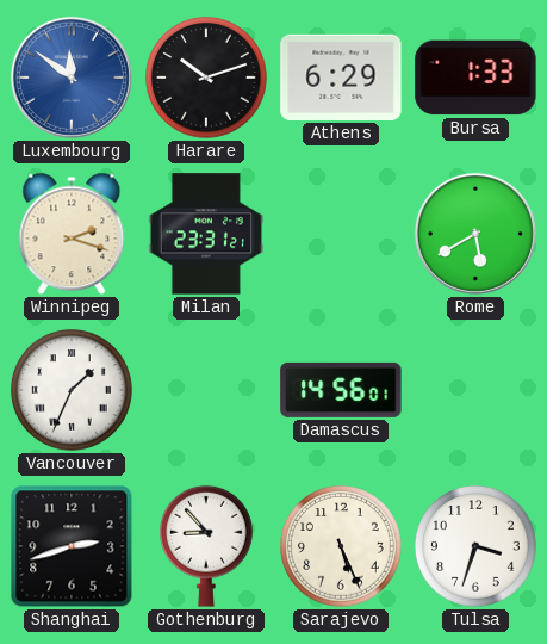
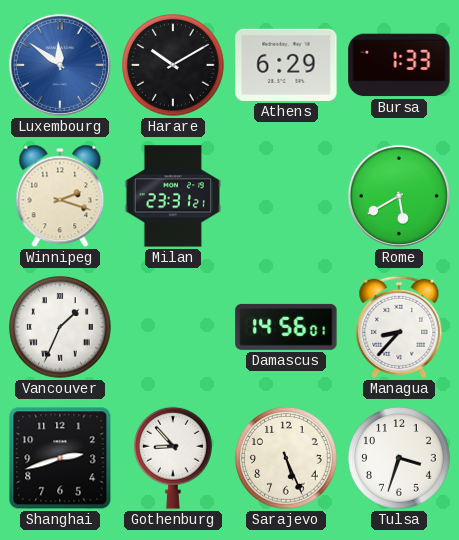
Harare: 10:12 -> 10:10
Managua: none -> 8:37
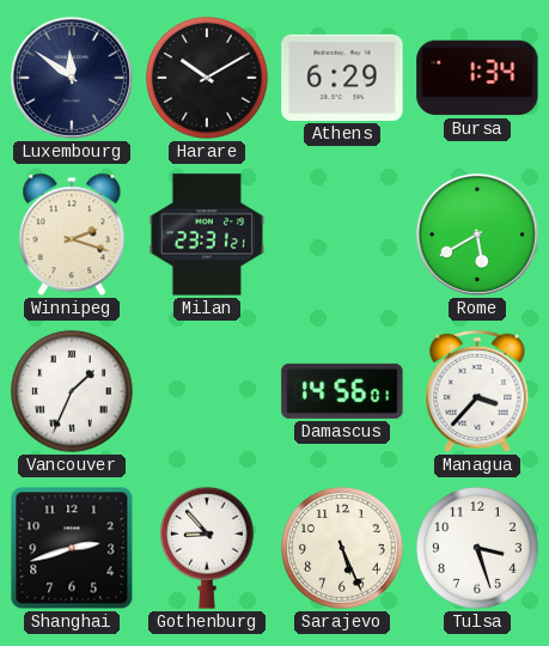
Luxembourg dial: blue -> navy
Bursa: 1:33 -> 1:34
Managua: 8:37 -> 3:37
Tulsa: 3:33 -> 3:27
